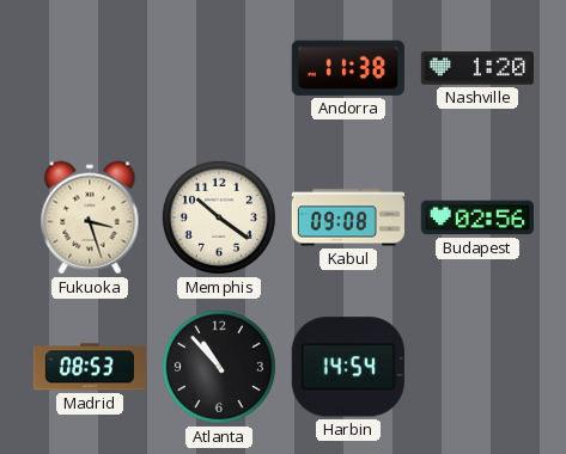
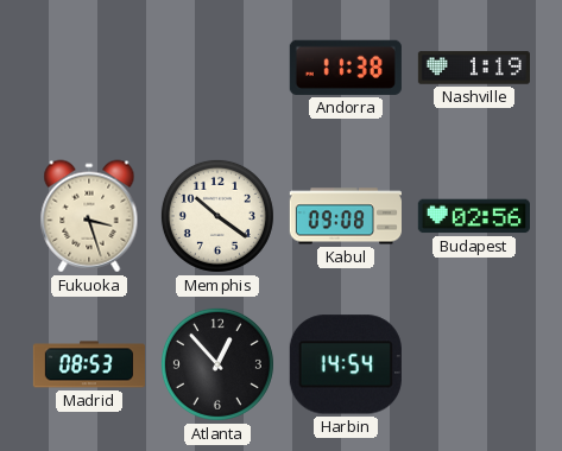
Nashville: 1:20 -> 1:19
Atlanta: 10:53 -> 12:53
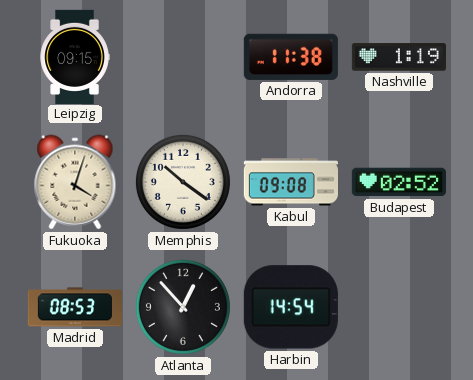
Leipzig: none -> 09:15
Fukuoka: 3:27 -> 4:03
Budapest: 02:56 -> 02:52
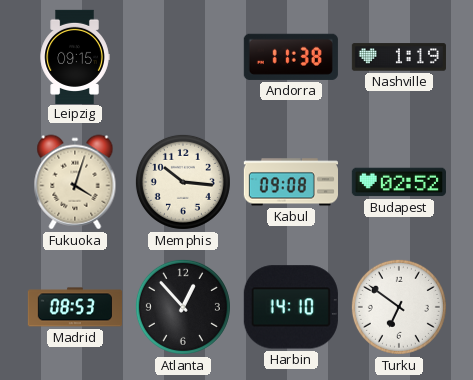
Memphis: 10:21 -> 10:16
Harbin: 14:54 -> 14:10
Turku: none -> 6:51
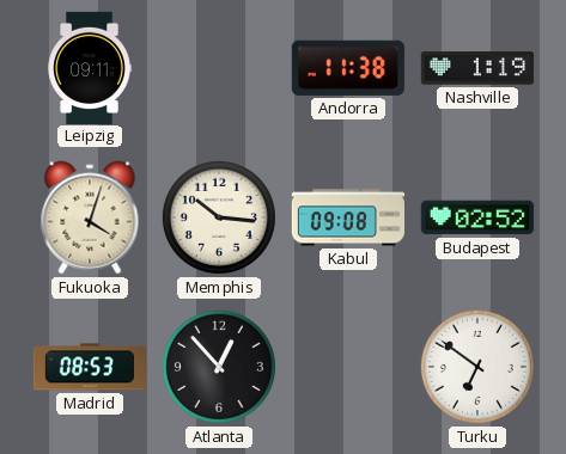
Leipzig: 09:15 -> 09:11
Harbin: 14:10 -> none
